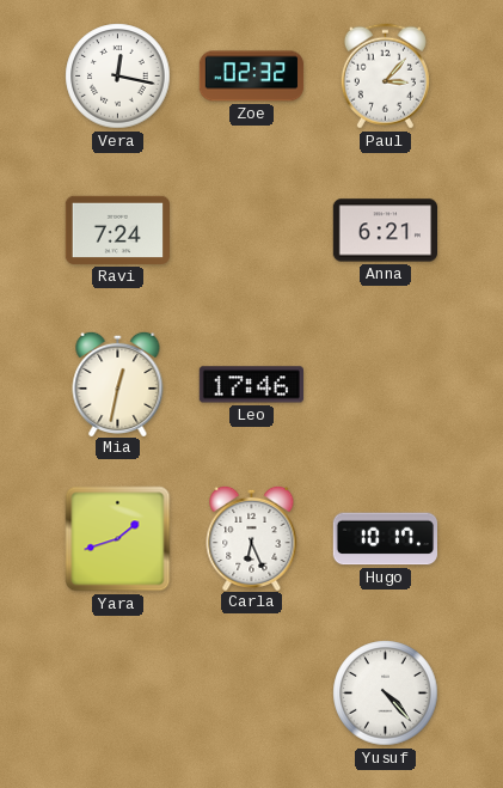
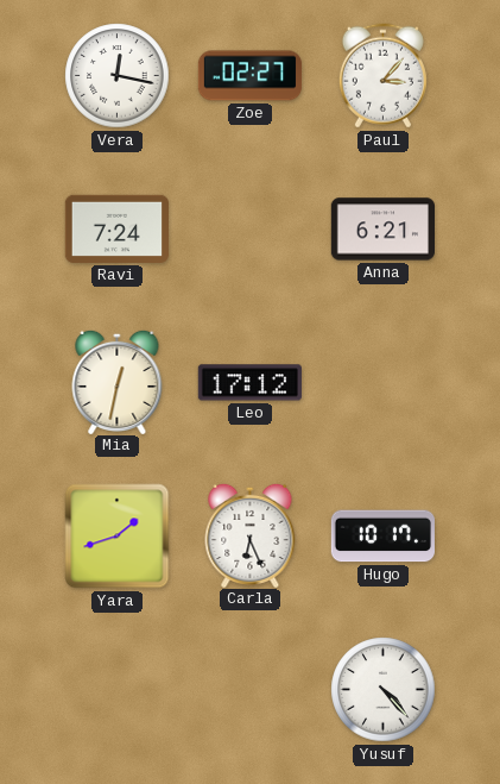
Zoe: 02:32 -> 02:27
Leo: 17:46 -> 17:12
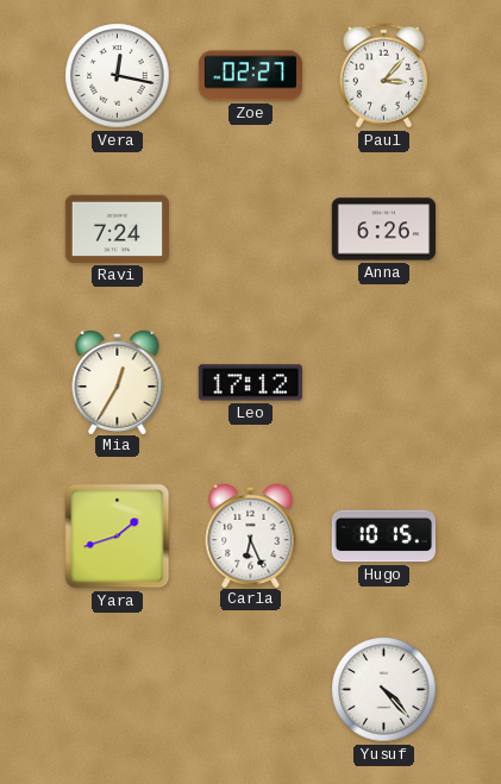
Anna: 6:21 -> 6:26
Mia: 12:32 -> 12:35
Hugo: 10:17 -> 10:15
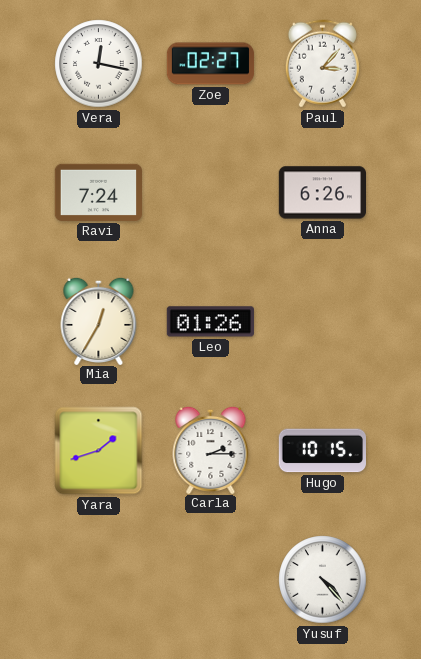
Leo: 17:12 -> 01:26
Carla: 6:26 -> 2:15
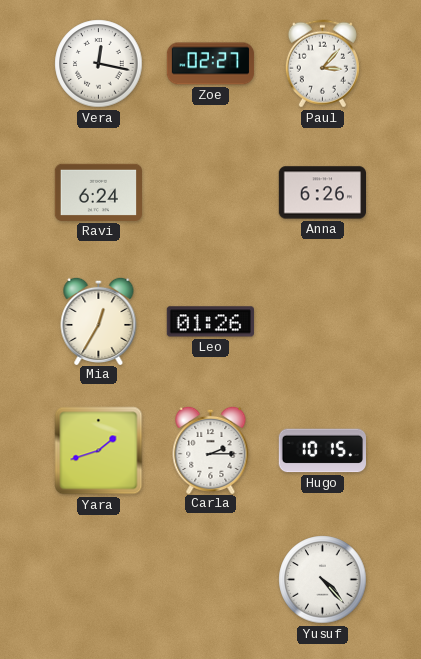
Ravi: 7:24 -> 6:24
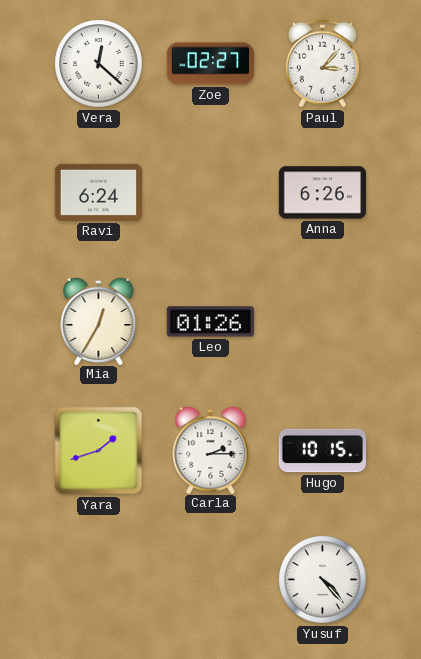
Vera: 12:17 -> 12:22
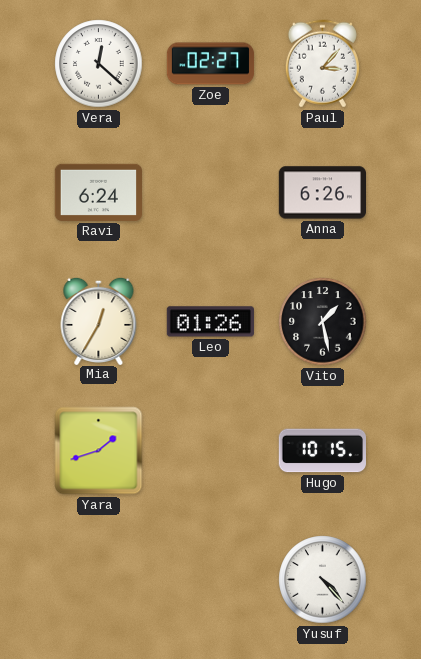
Vito: none -> 1:28
Carla: 2:15 -> none
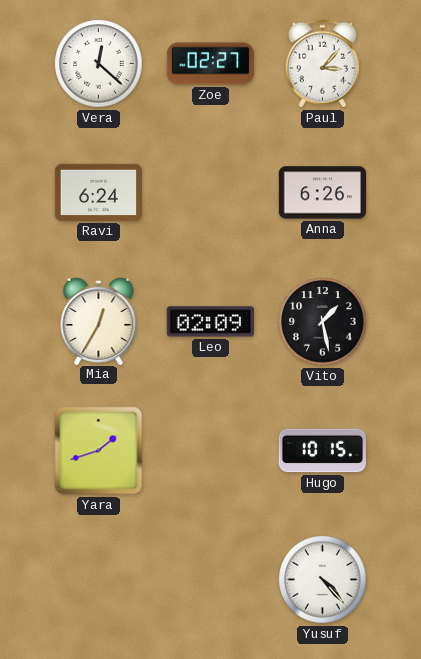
Leo: 01:26 -> 02:09
